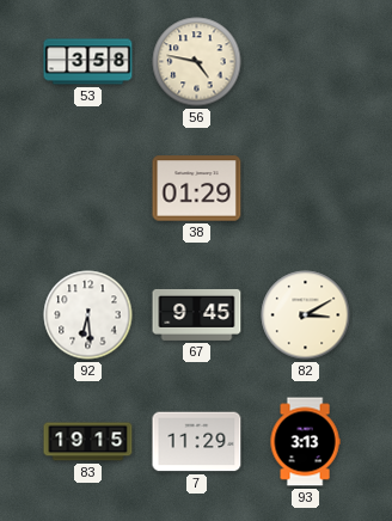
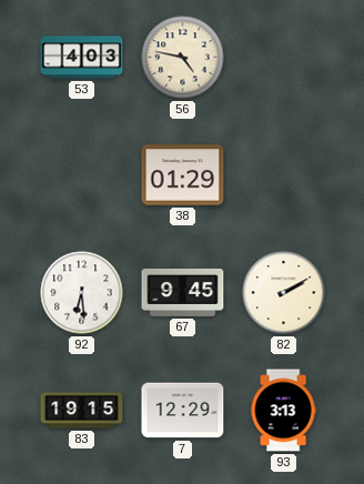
53: 3:58 -> 4:03
82: 3:10 -> 2:10
7: 11:29 -> 12:29
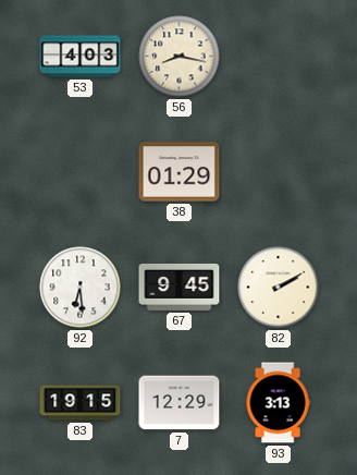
56: 4:47 -> 8:17
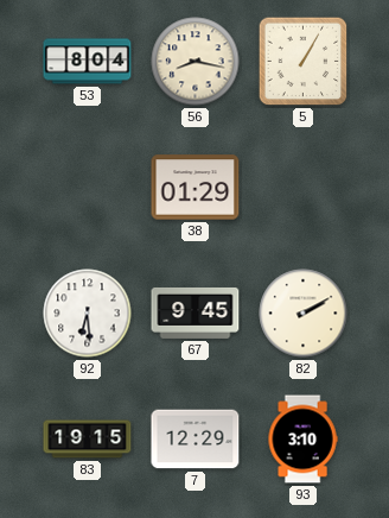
53: 4:03 -> 8:04
5: none -> 1:05
93: 3:13 -> 3:10
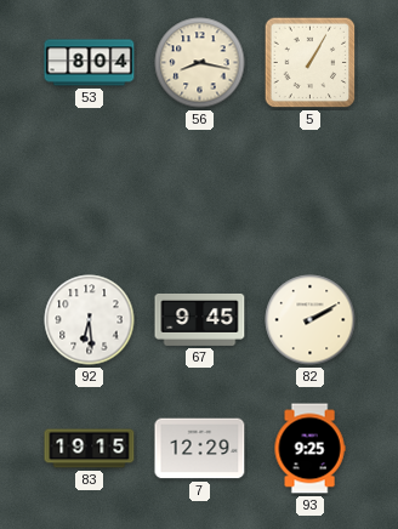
38: 01:29 -> none
93: 3:10 -> 9:25
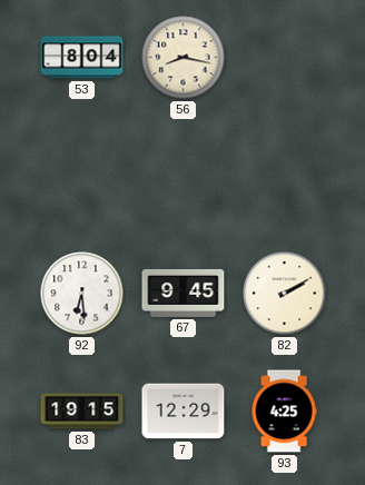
5: 1:05 -> none
93: 9:25 -> 4:25
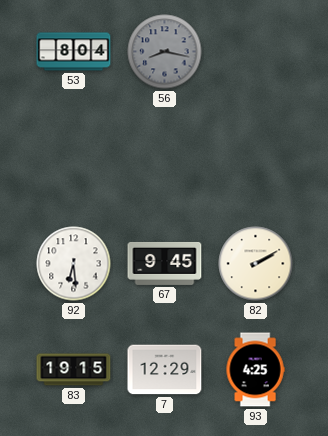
56 dial: cream -> grey
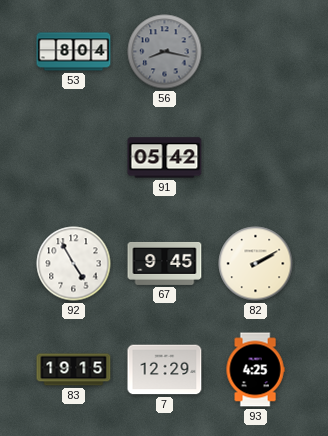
91: none -> 05:42
92: 6:29 -> 4:55
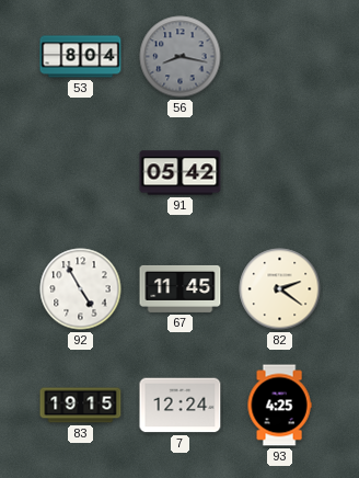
67: 9:45 -> 11:45
82: 2:10 -> 2:21
7: 12:29 -> 12:24
